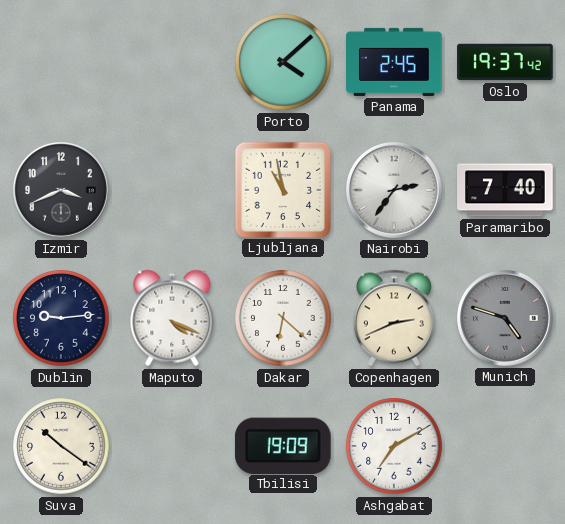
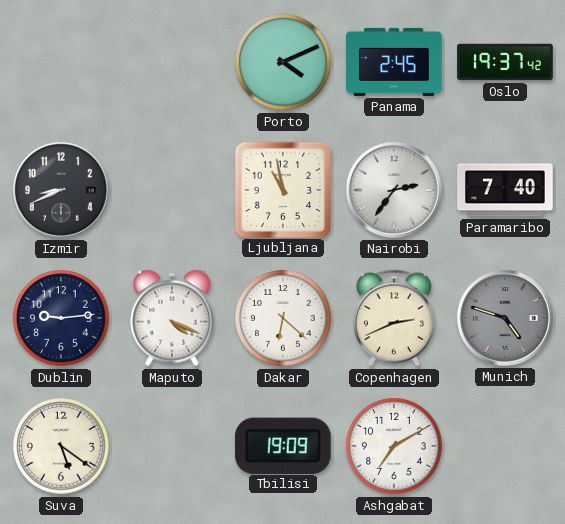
Porto: 4:08 -> 4:11
Izmir: 3:41 -> 8:41
Suva: 10:21 -> 5:21
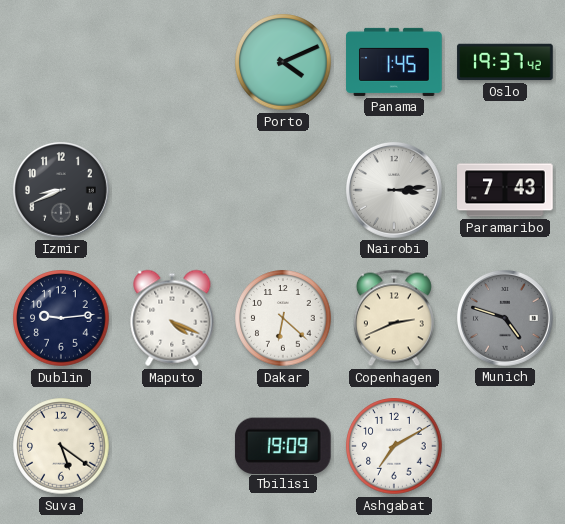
Panama: 2:45 -> 1:45
Ljubljana: 10:58 -> none
Nairobi: 2:36 -> 3:14
Paramaribo: 7:40 -> 7:43
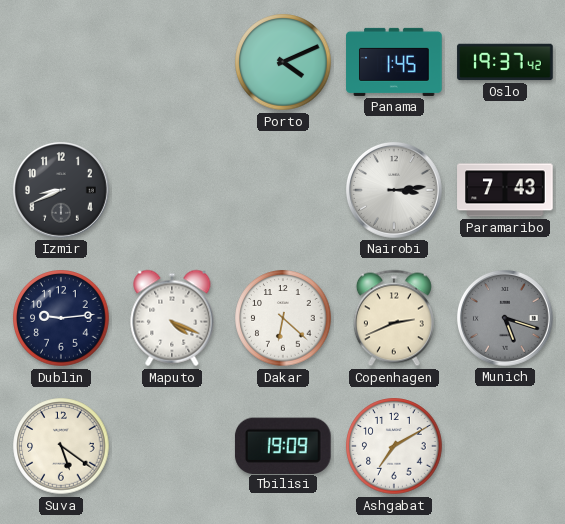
Munich: 4:48 -> 5:18
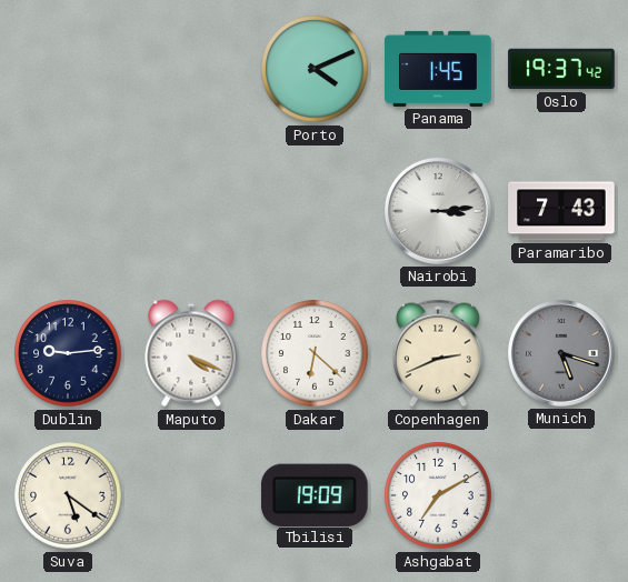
Izmir: 8:41 -> none
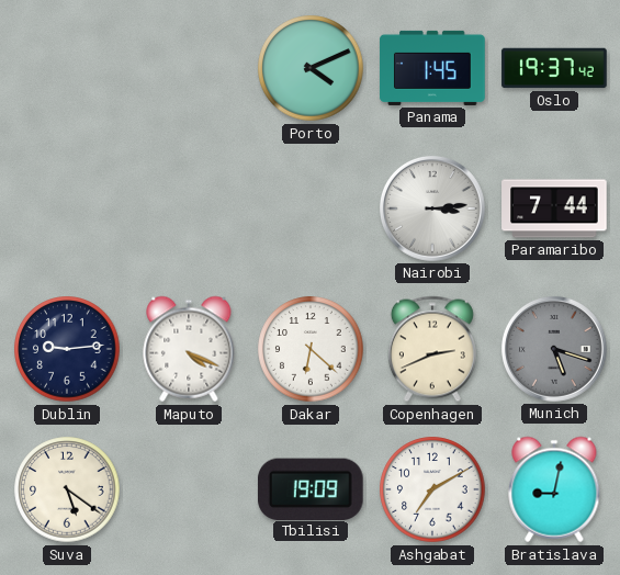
Paramaribo: 7:43 -> 7:44
Bratislava: none -> 9:02
